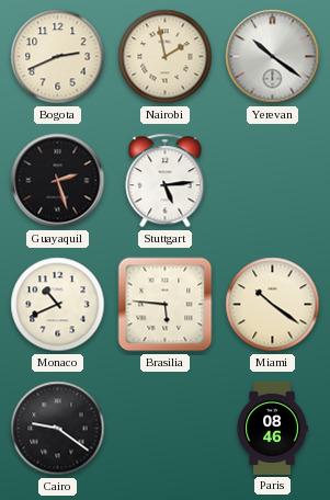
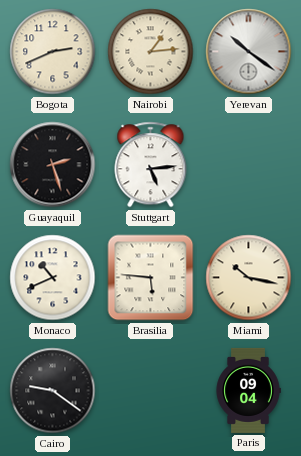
Nairobi: 1:58 -> 1:14
Miami: 10:21 -> 10:17
Paris: 08:46 -> 09:04
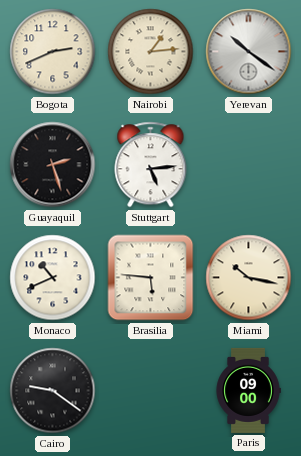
Paris: 09:04 -> 09:00
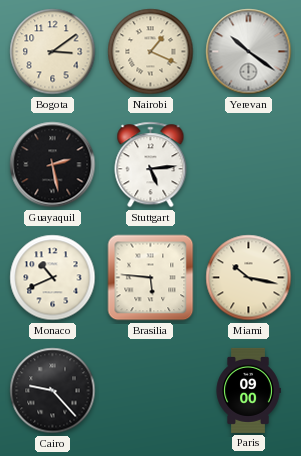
Bogota: 2:41 -> 3:09
Nairobi: 1:14 -> 1:19
Guayaquil: 2:27 -> 2:28
Cairo: 9:21 -> 9:23
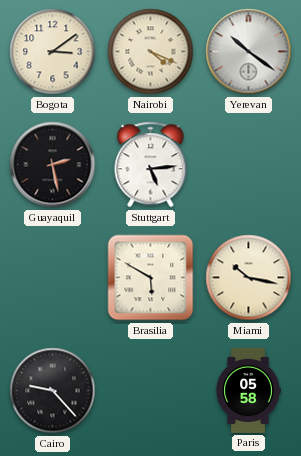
Nairobi: 1:19 -> 4:19
Monaco: 10:41 -> none
Brasilia: 5:46 -> 5:50
Paris: 09:00 -> 05:58
